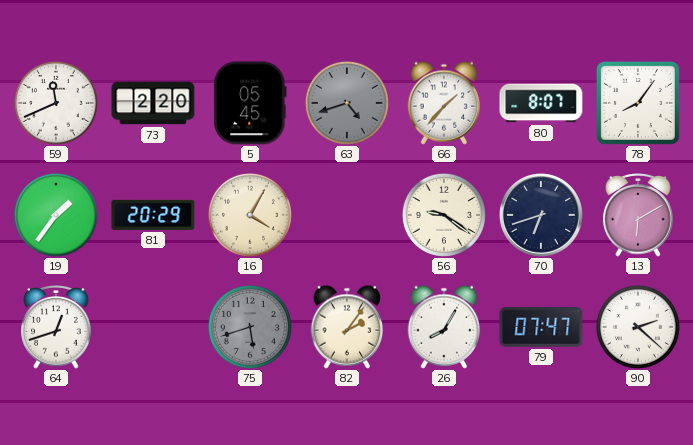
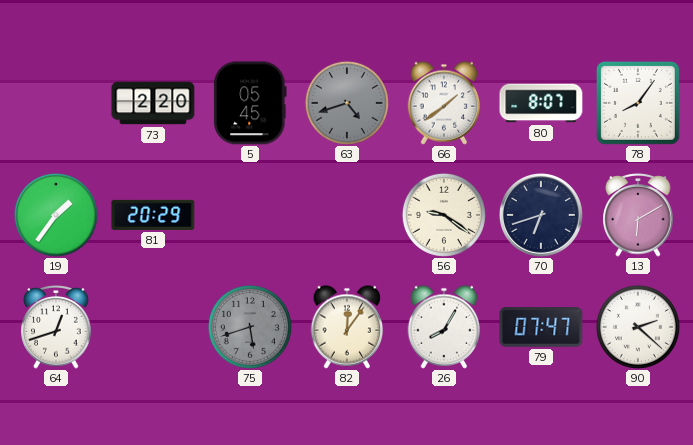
59: 11:41 -> none
66: 1:37 -> 1:39
16: 4:05 -> none
82: 2:06 -> 12:06
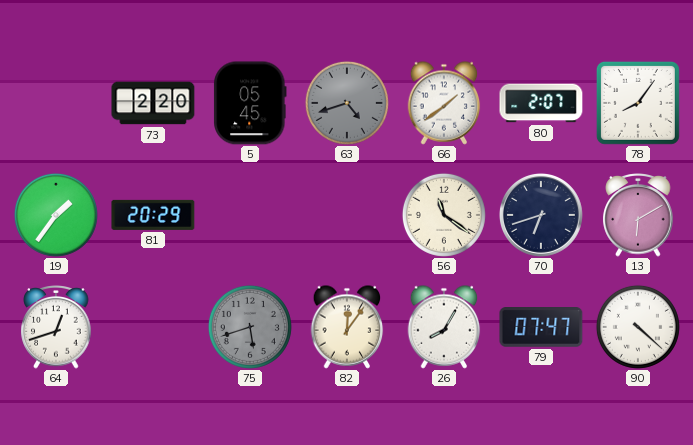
80: 8:07 -> 2:07
56: 9:21 -> 11:21
90: 2:22 -> 4:22
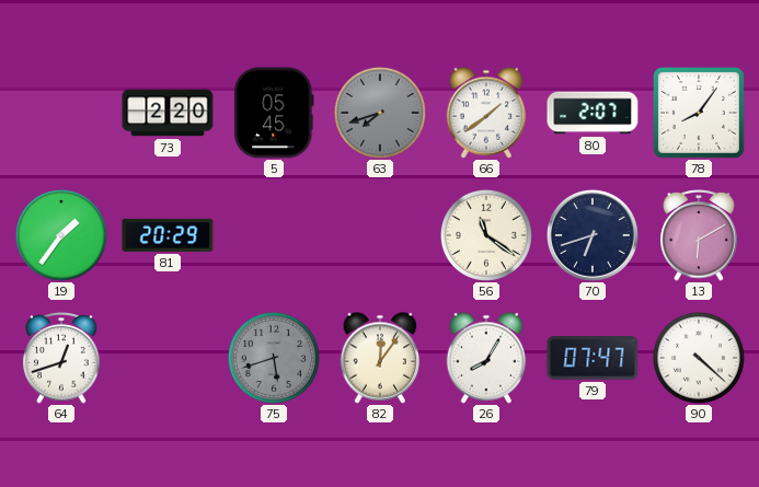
63: 4:42 -> 7:42
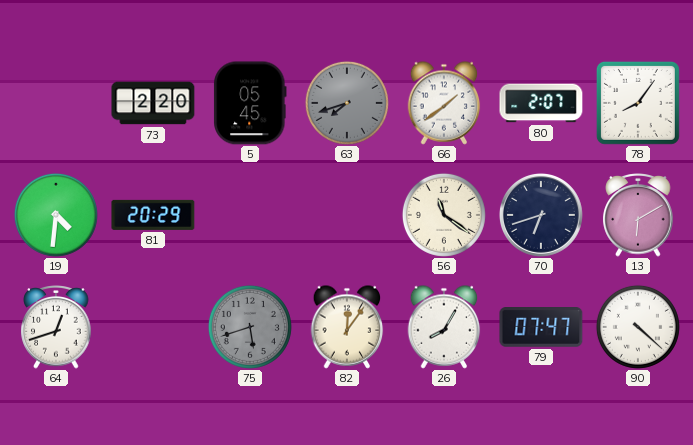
19: 1:36 -> 4:31
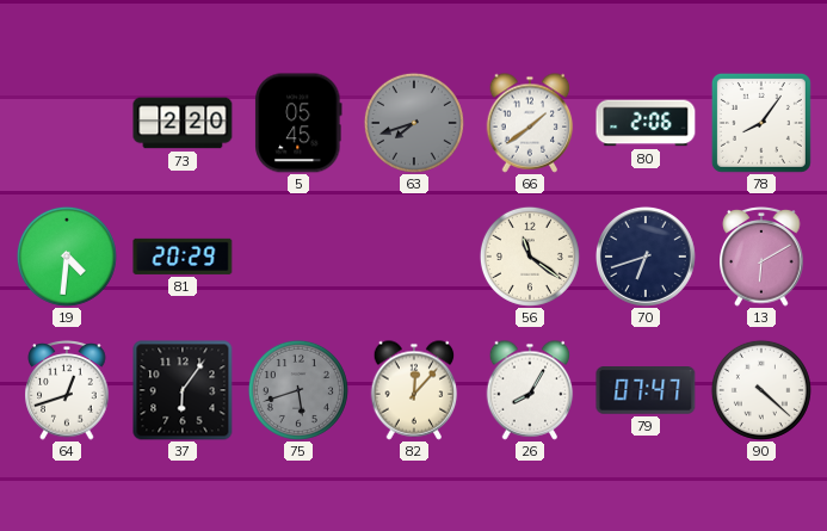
80: 2:07 -> 2:06
37: none -> 6:06
82: 12:06 -> 12:07
